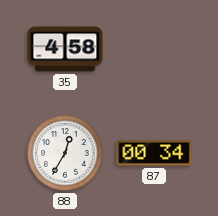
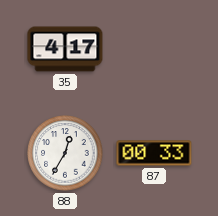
35: 4:58 -> 4:17
87: 00:34 -> 00:33
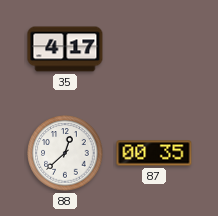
88: 12:35 -> 12:38
87: 00:33 -> 00:35
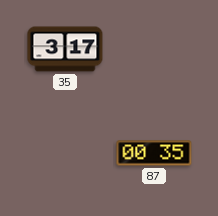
35: 4:17 -> 3:17
88: 12:38 -> none
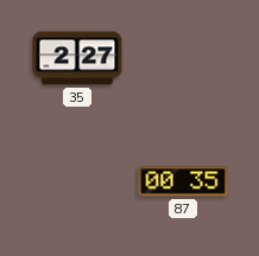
35: 3:17 -> 2:27
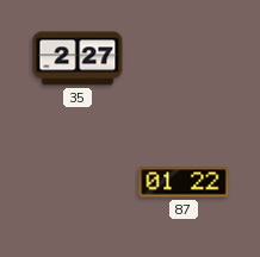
87: 00:35 -> 01:22
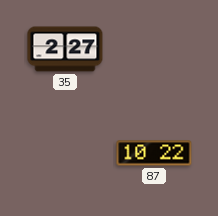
87: 01:22 -> 10:22
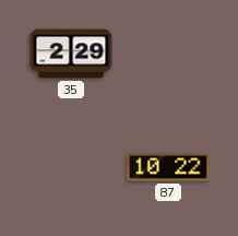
35: 2:27 -> 2:29
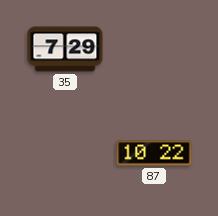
35: 2:29 -> 7:29
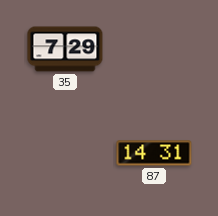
87: 10:22 -> 14:31
